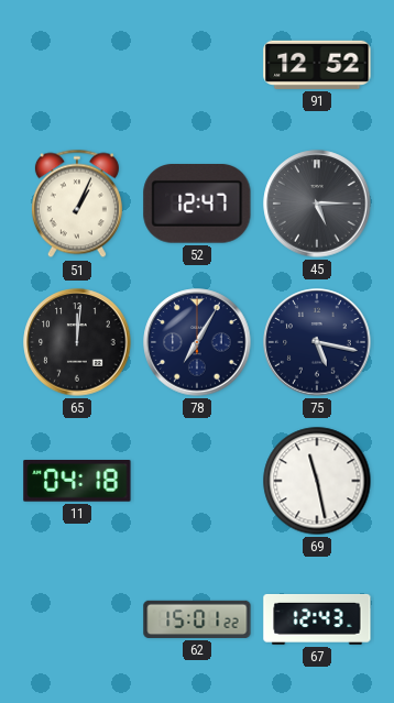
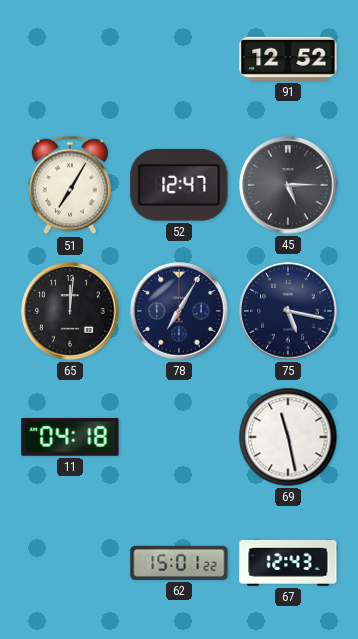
51: 1:04 -> 7:05
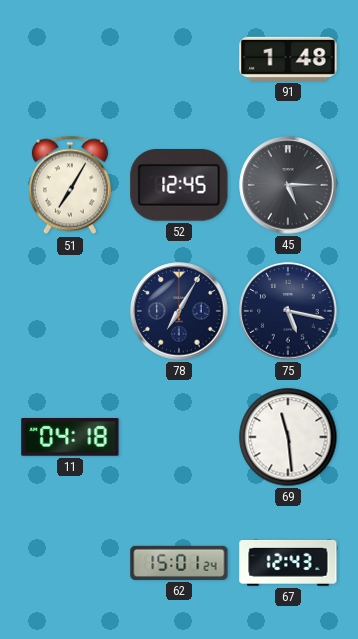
91: 12:52 -> 1:48
52: 12:47 -> 12:45
65: 12:01 -> none
69: 11:28 -> 11:29
62: 15:01:22 -> 15:01:24
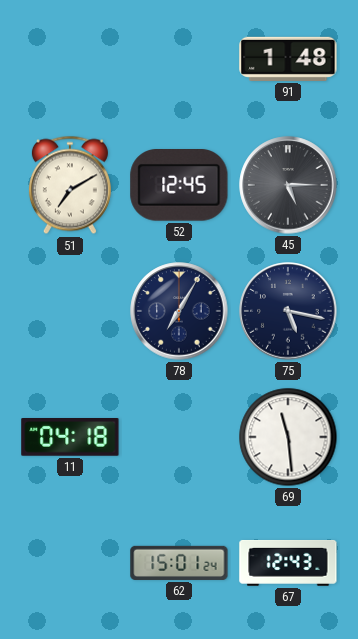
51: 7:05 -> 7:10
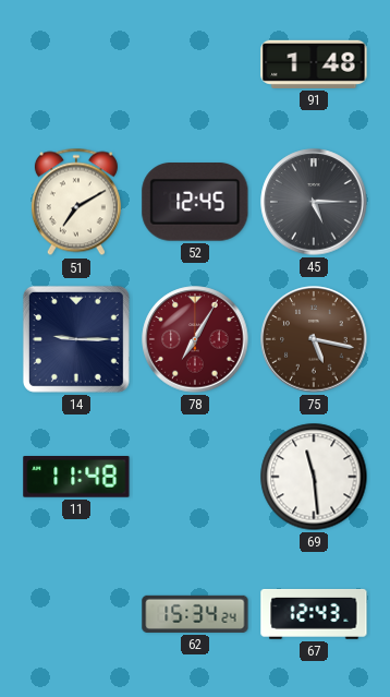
14: none -> 9:15
78 dial: navy -> burgundy
75 dial: navy -> brown
11: 04:18 -> 11:48
62: 15:01 -> 15:34
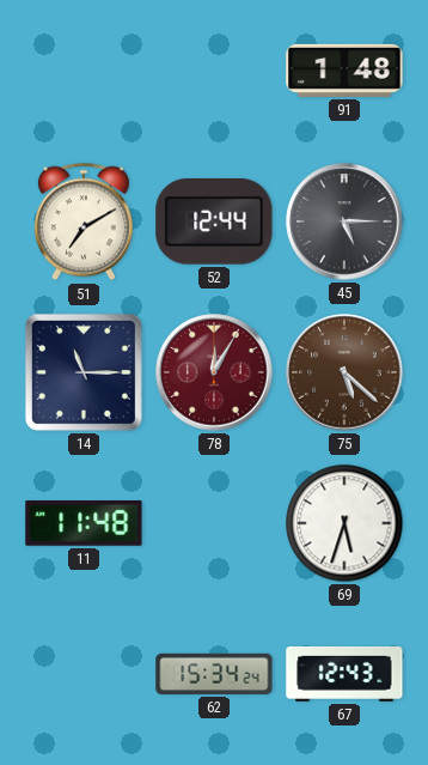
52: 12:45 -> 12:44
14: 9:15 -> 11:15
78: 7:05 -> 12:05
75: 5:17 -> 5:22
69: 11:29 -> 5:33
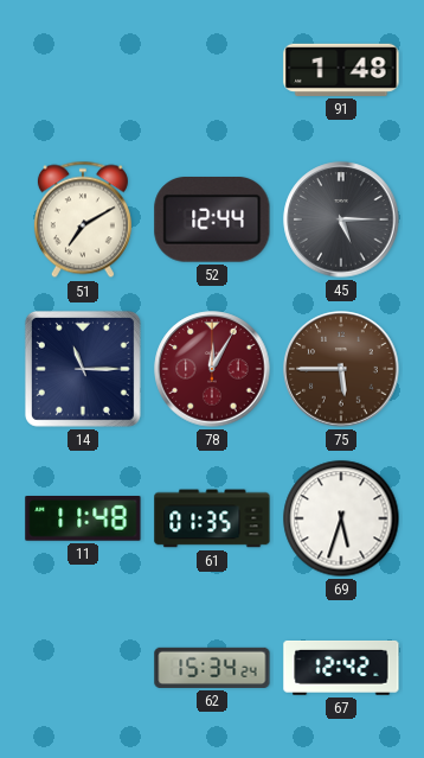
75: 5:22 -> 5:45
61: none -> 01:35
67: 12:43 -> 12:42
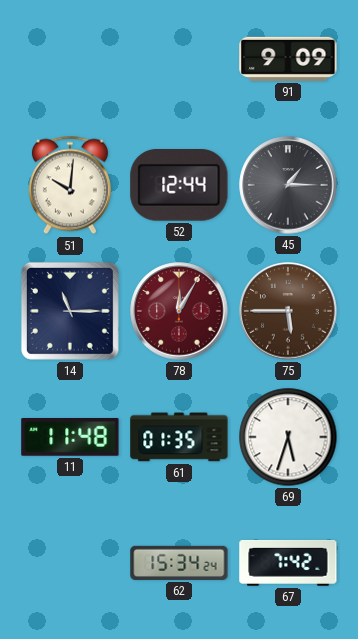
91: 1:48 -> 9:09
51: 7:10 -> 10:01
45: 5:15 -> 1:15
67: 12:42 -> 7:42
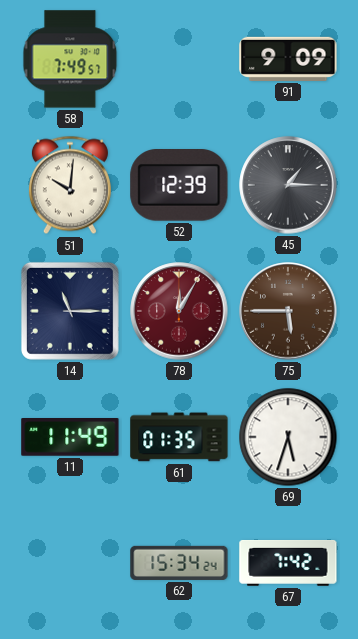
58: none -> 7:49
52: 12:44 -> 12:39
11: 11:48 -> 11:49
